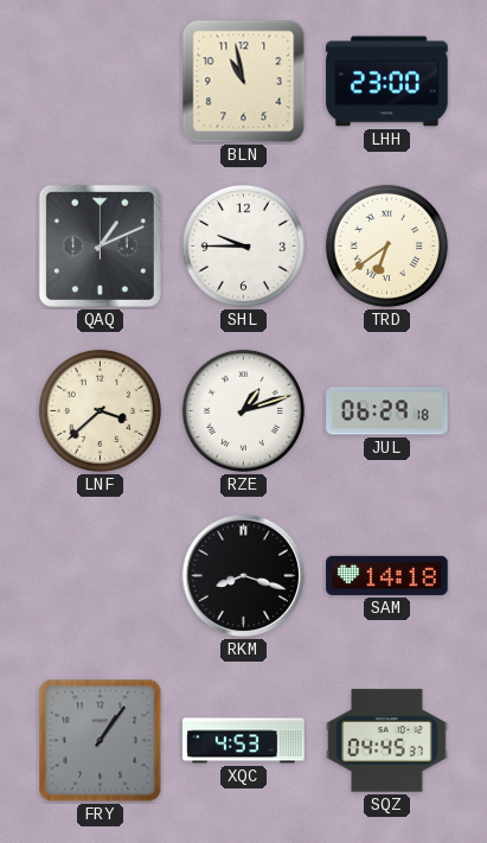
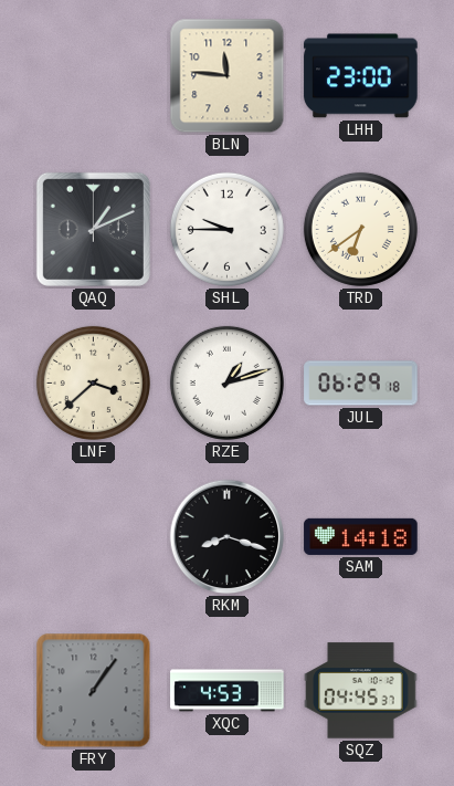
BLN: 10:58 -> 11:46
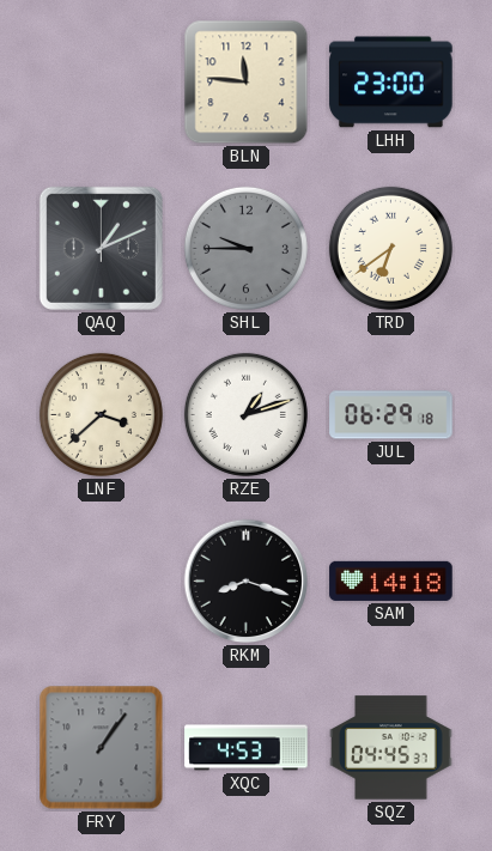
SHL dial: white -> grey
